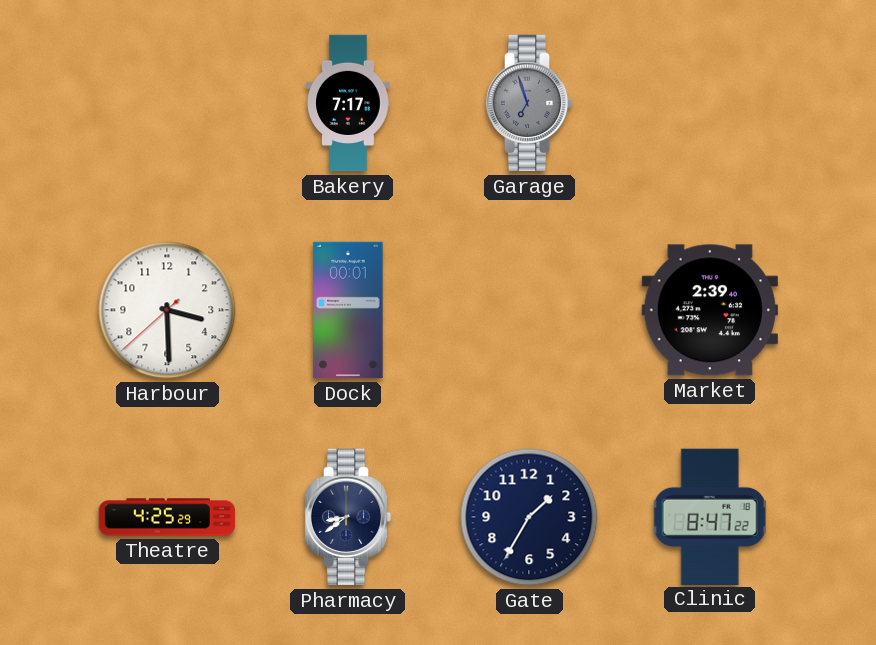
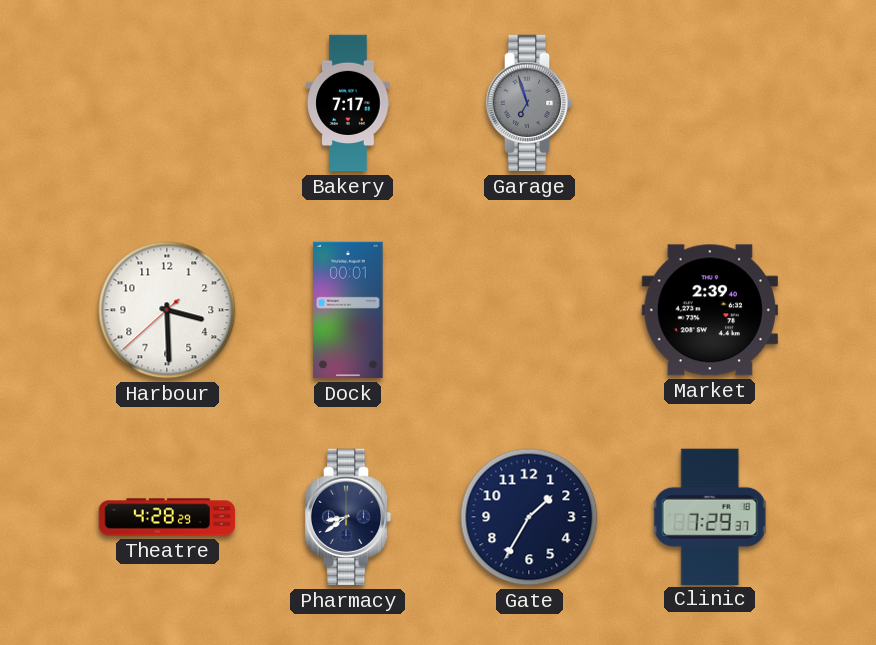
Theatre: 4:25 -> 4:28
Clinic: 8:47 -> 7:29
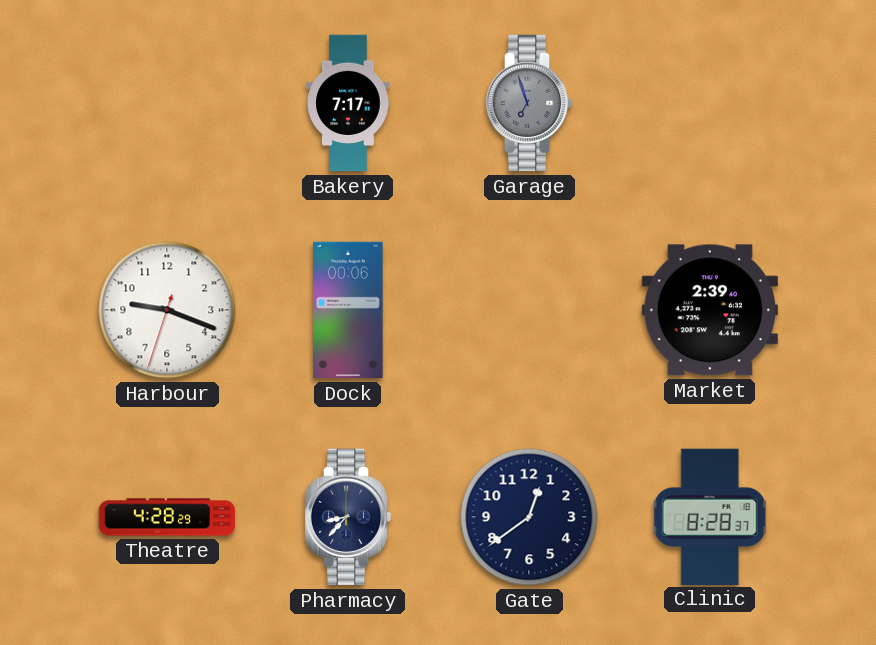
Harbour: 3:29 -> 9:18
Dock: 00:01 -> 00:06
Pharmacy: 8:39 -> 8:37
Gate: 1:35 -> 12:39
Clinic: 7:29 -> 8:28
